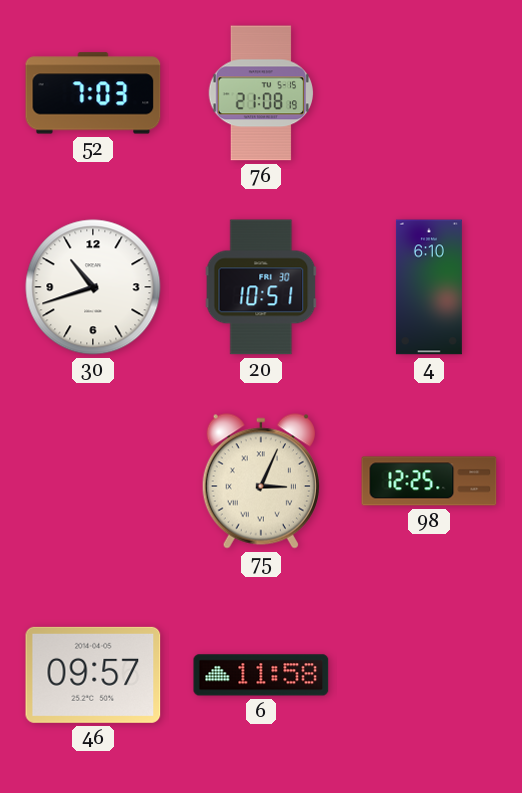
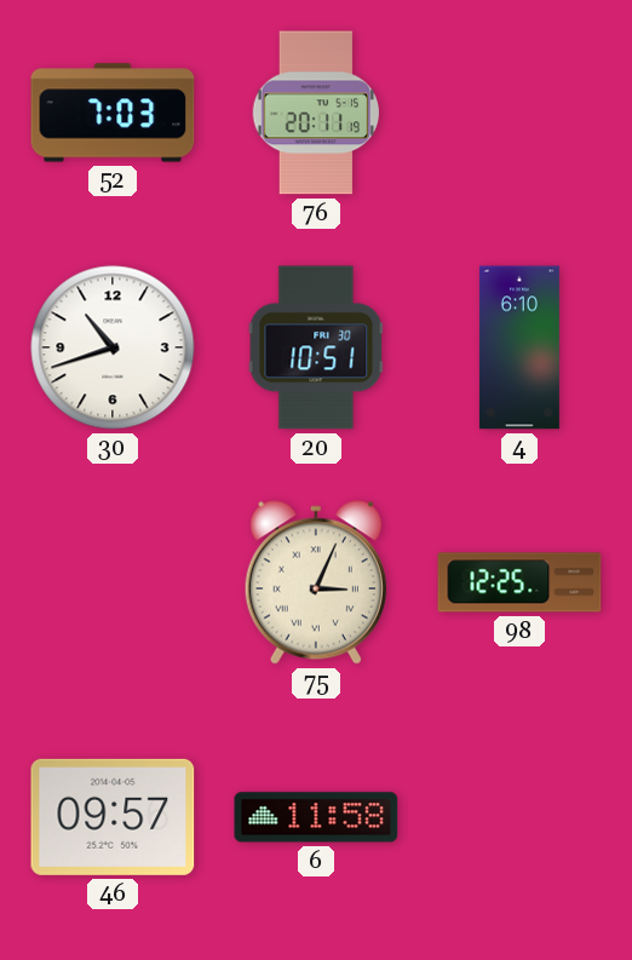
76: 21:08 -> 20:11
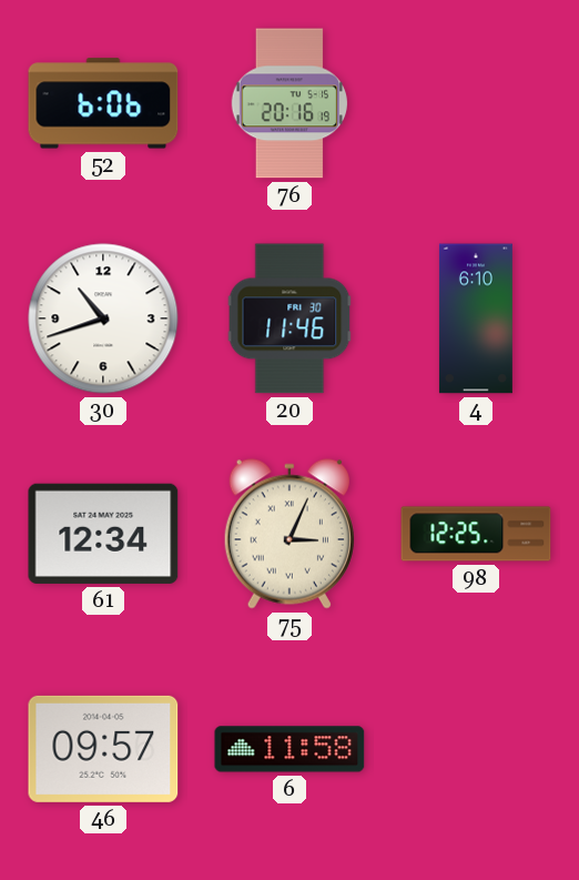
52: 7:03 -> 6:06
76: 20:11 -> 20:16
20: 10:51 -> 11:46
61: none -> 12:34
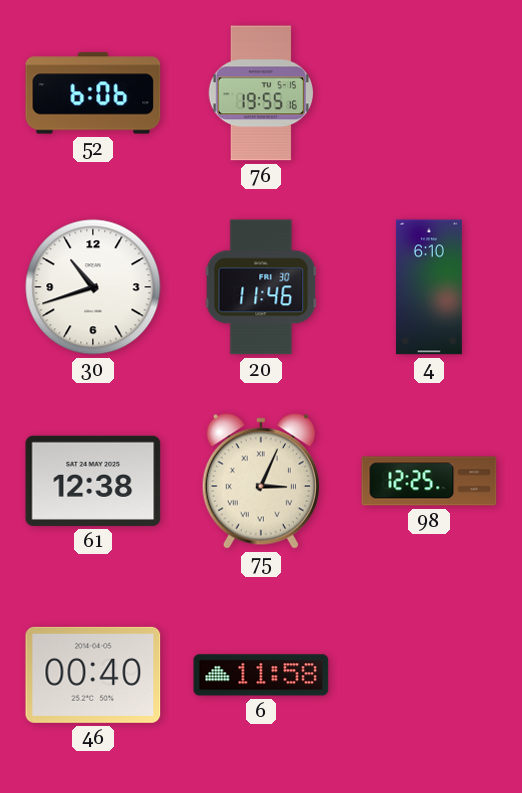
76: 20:16 -> 19:55
61: 12:34 -> 12:38
46: 09:57 -> 00:40
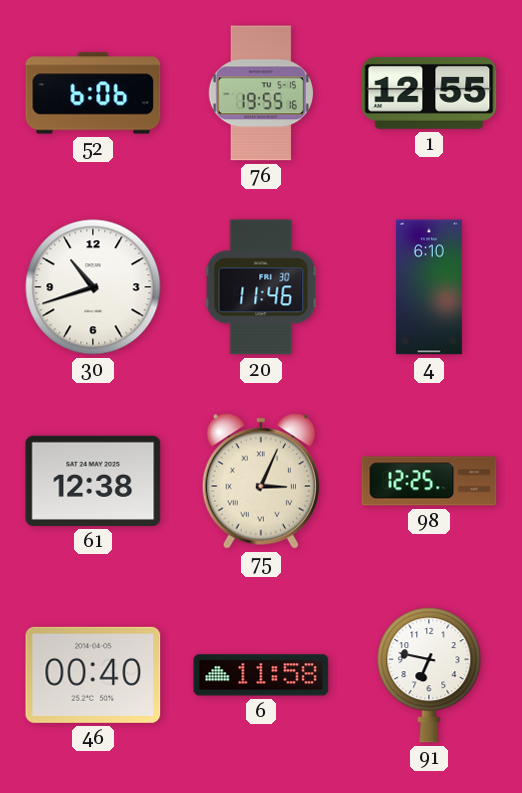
1: none -> 12:55
91: none -> 6:47
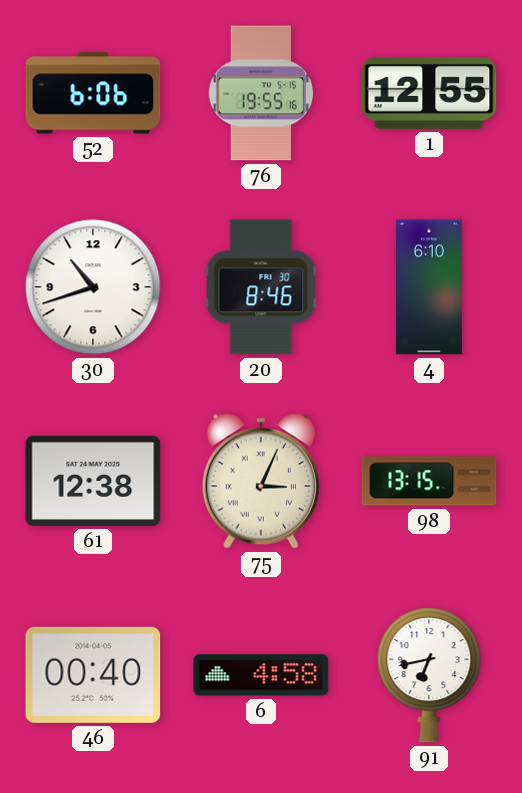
20: 11:46 -> 8:46
98: 12:25 -> 13:15
6: 11:58 -> 4:58
91: 6:47 -> 6:43
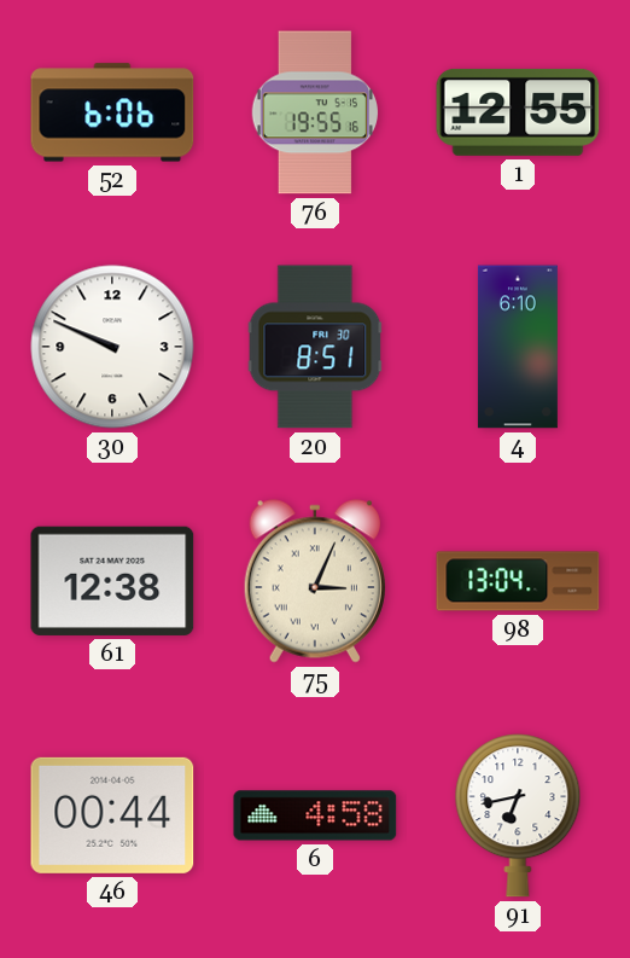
30: 10:42 -> 9:49
20: 8:46 -> 8:51
98: 13:15 -> 13:04
46: 00:40 -> 00:44
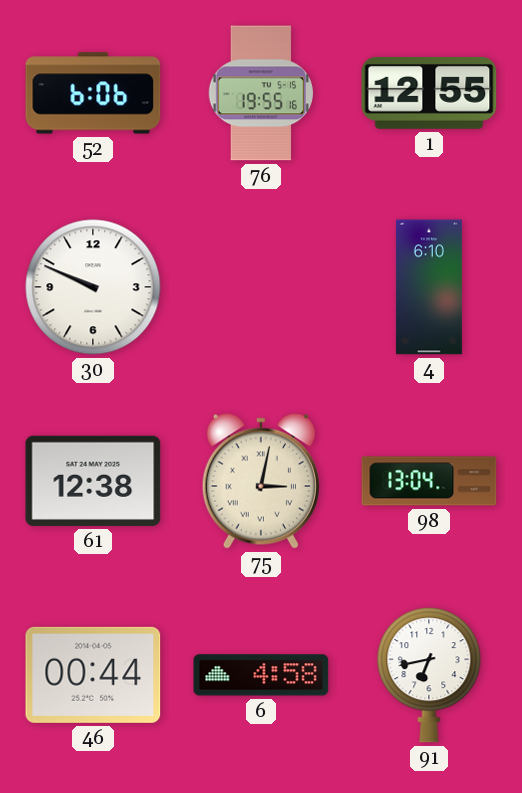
20: 8:51 -> none
75: 3:04 -> 3:02
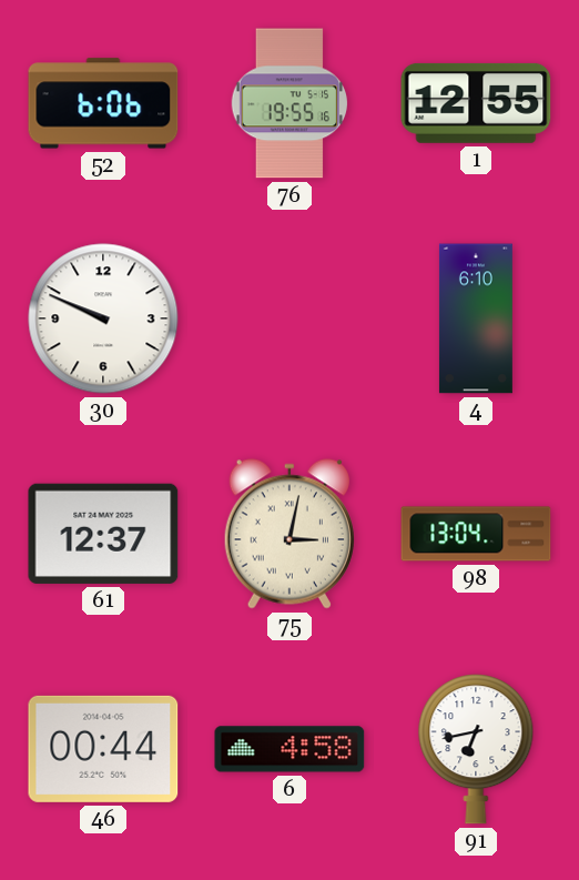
61: 12:38 -> 12:37
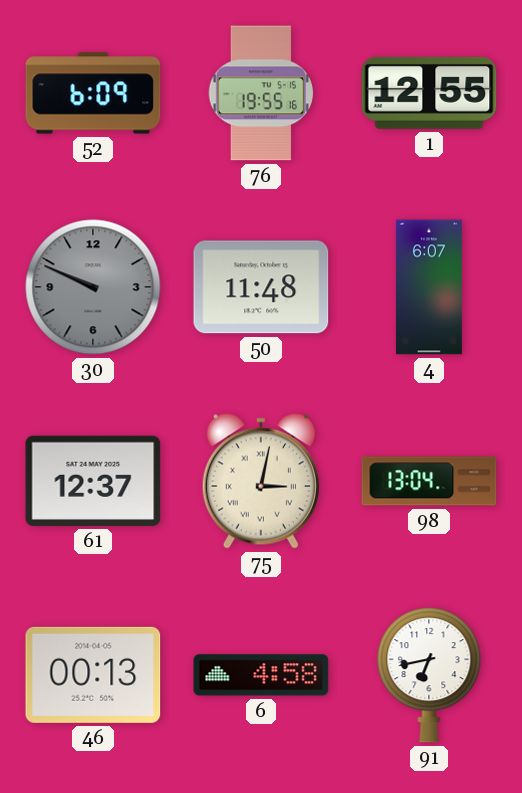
52: 6:06 -> 6:09
30 dial: white -> grey
50: none -> 11:48
4: 6:10 -> 6:07
46: 00:44 -> 00:13
